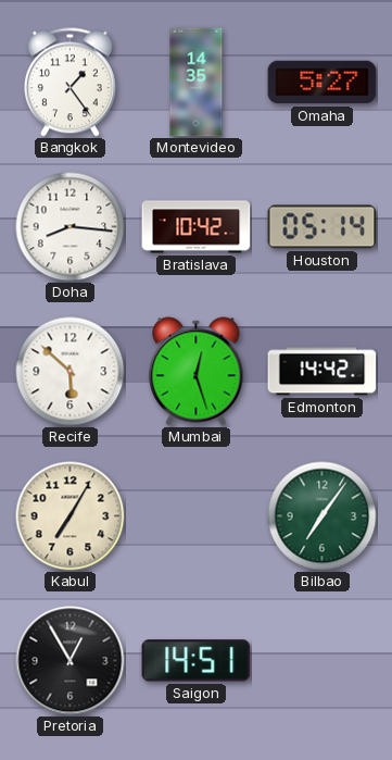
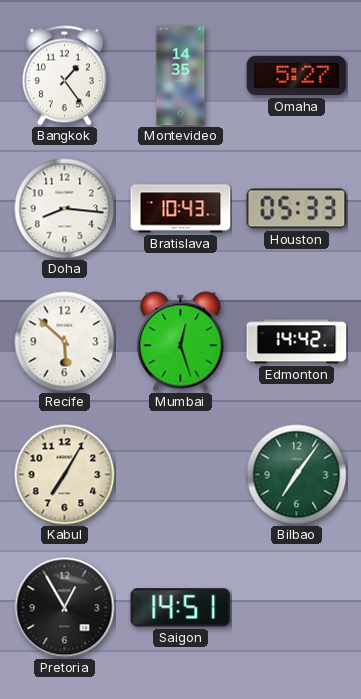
Bratislava: 10:42 -> 10:43
Houston: 05:14 -> 05:33
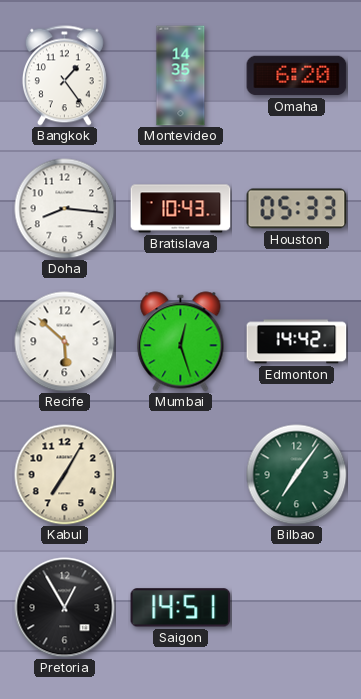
Omaha: 5:27 -> 6:20
